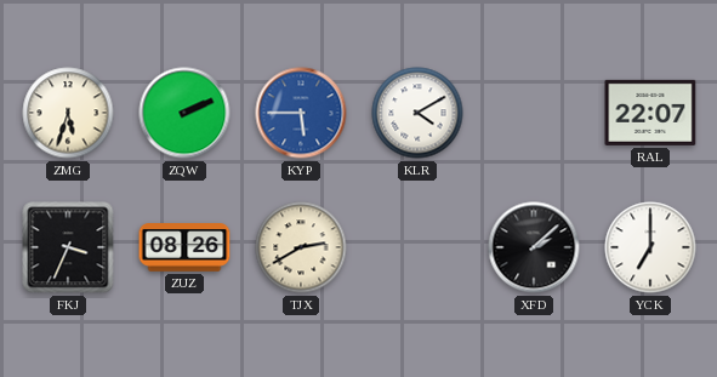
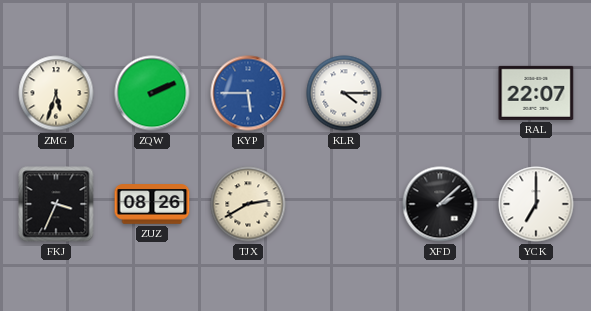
KLR: 4:10 -> 4:15
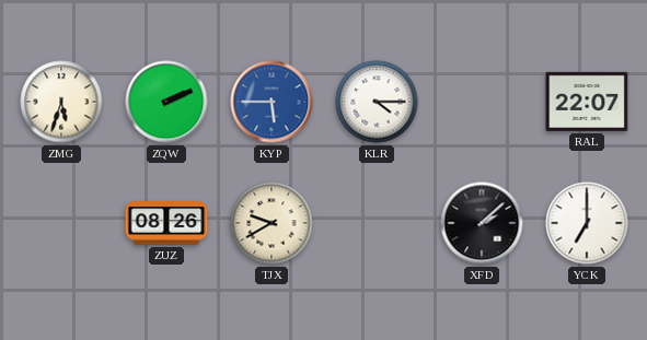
FKJ: 3:34 -> none
TJX: 2:40 -> 9:40
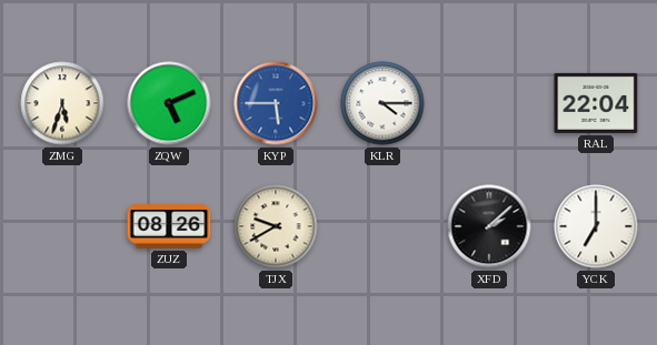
ZQW: 2:11 -> 5:11
RAL: 22:07 -> 22:04
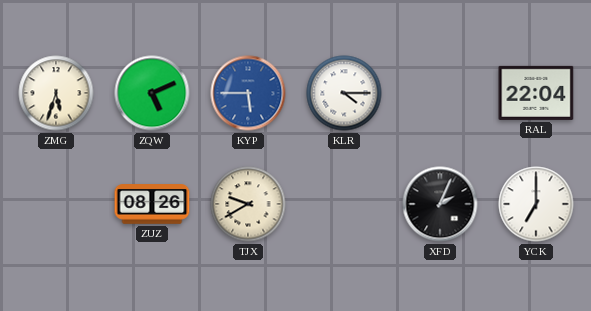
XFD: 2:08 -> 2:04
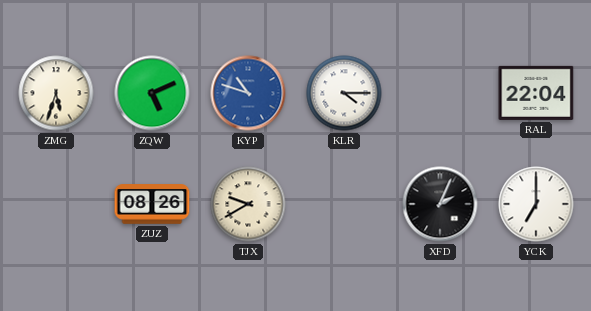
KYP: 5:45 -> 10:48
